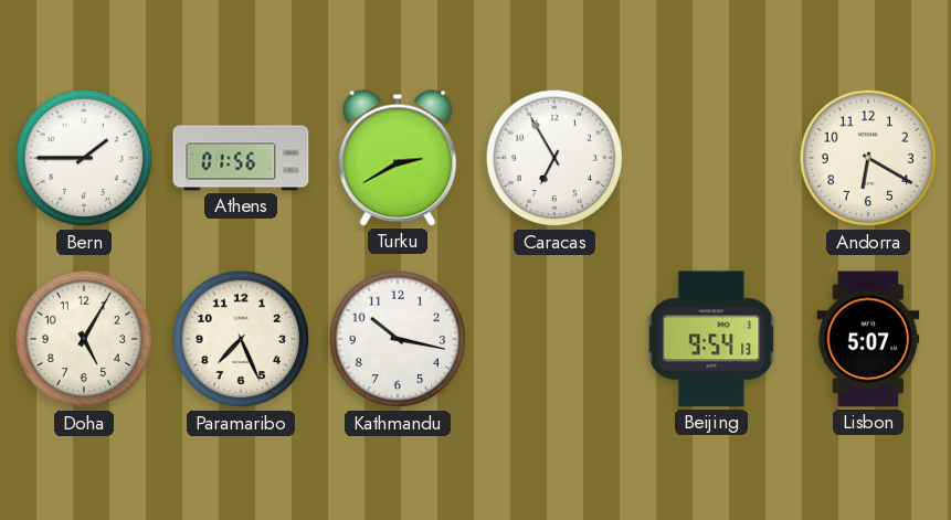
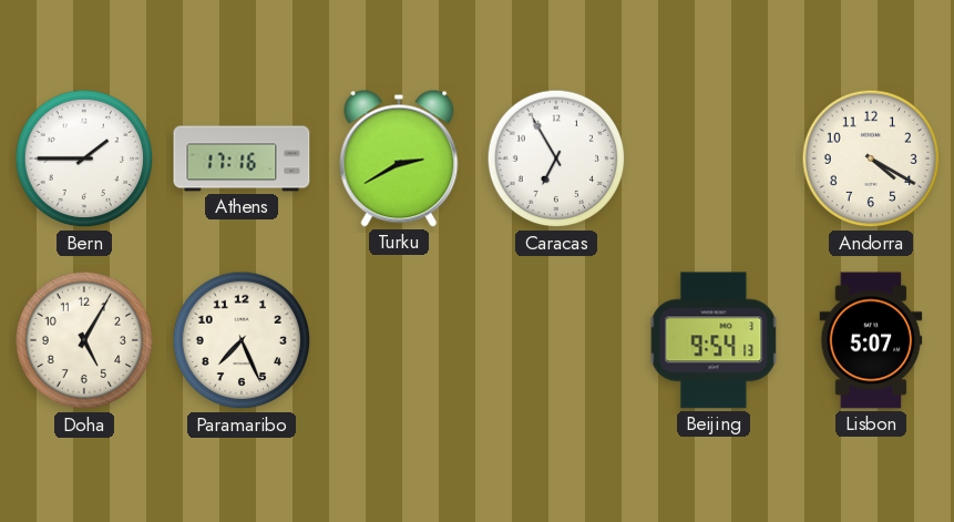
Athens: 01:56 -> 17:16
Andorra: 6:20 -> 4:20
Kathmandu: 10:17 -> none
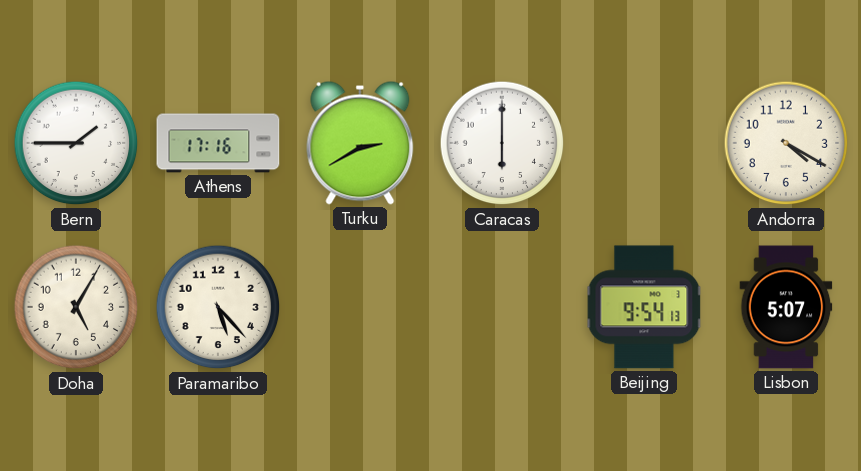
Caracas: 6:55 -> 6:00
Paramaribo: 7:26 -> 5:23
